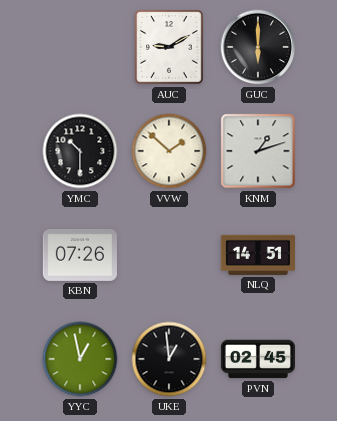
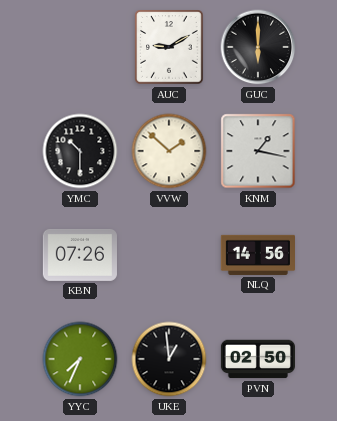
KNM: 1:12 -> 1:17
NLQ: 14:51 -> 14:56
YYC: 12:58 -> 7:34
PVN: 02:45 -> 02:50
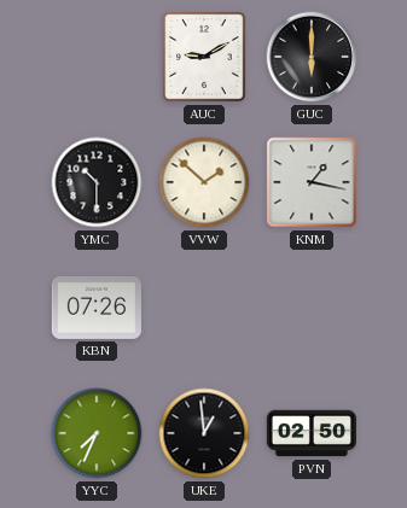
NLQ: 14:56 -> none
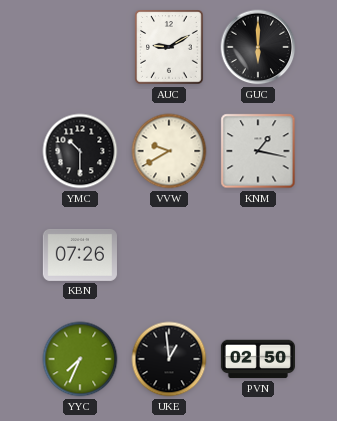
VVW: 1:52 -> 9:40
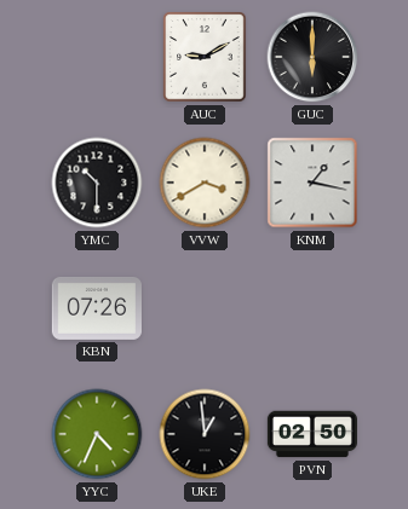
VVW: 9:40 -> 3:40
YYC: 7:34 -> 4:34
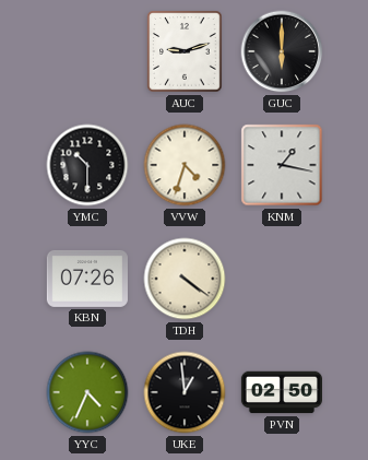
AUC: 9:10 -> 9:12
VVW: 3:40 -> 4:33
TDH: none -> 4:21
